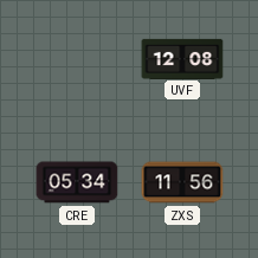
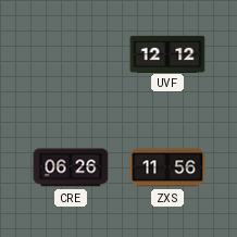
UVF: 12:08 -> 12:12
CRE: 05:34 -> 06:26
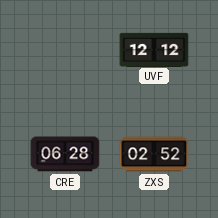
CRE: 06:26 -> 06:28
ZXS: 11:56 -> 02:52
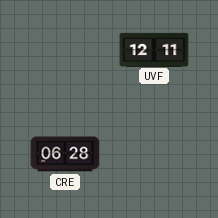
UVF: 12:12 -> 12:11
ZXS: 02:52 -> none
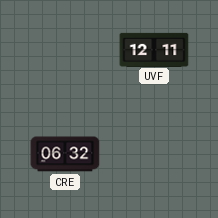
CRE: 06:28 -> 06:32
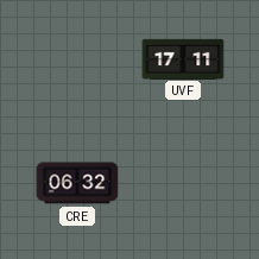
UVF: 12:11 -> 17:11
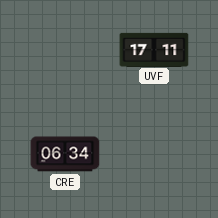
CRE: 06:32 -> 06:34
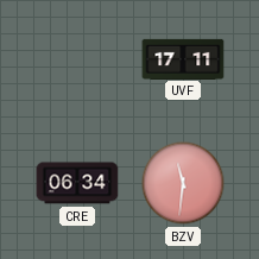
BZV: none -> 11:31
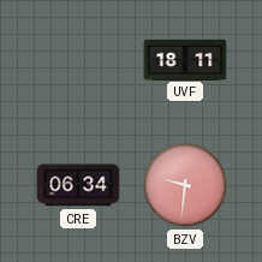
UVF: 17:11 -> 18:11
BZV: 11:31 -> 9:31
